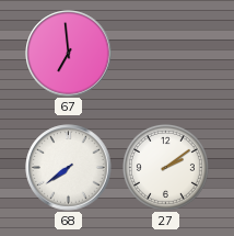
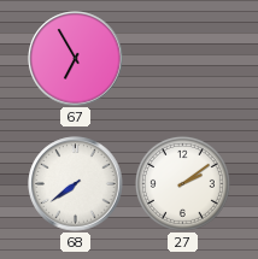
67: 6:59 -> 6:55
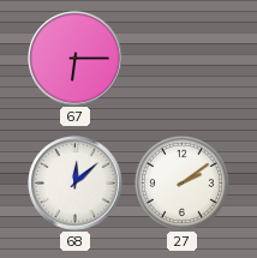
67: 6:55 -> 6:15
68: 7:39 -> 12:08
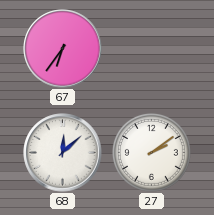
67: 6:15 -> 6:36
